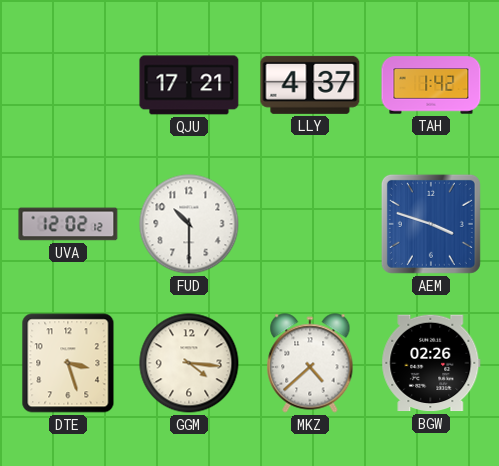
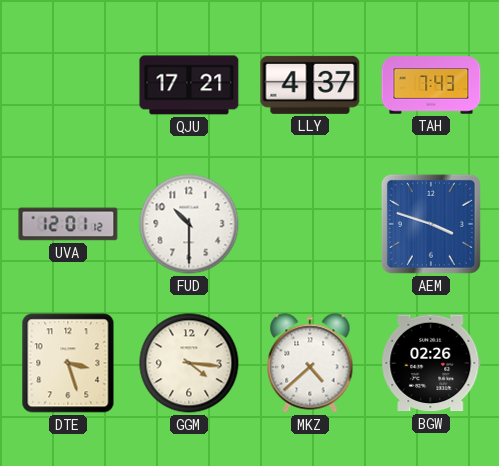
TAH: 1:42 -> 7:43
UVA: 12:02 -> 12:01
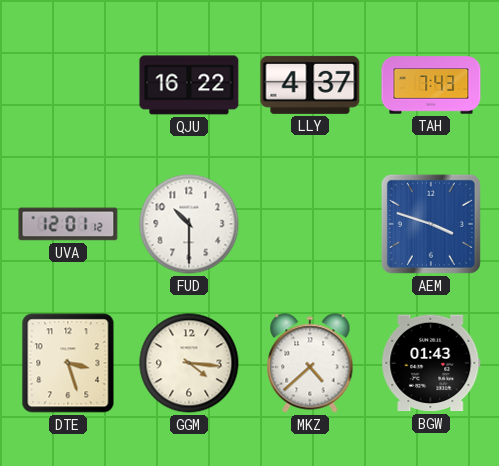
QJU: 17:21 -> 16:22
BGW: 02:26 -> 01:43
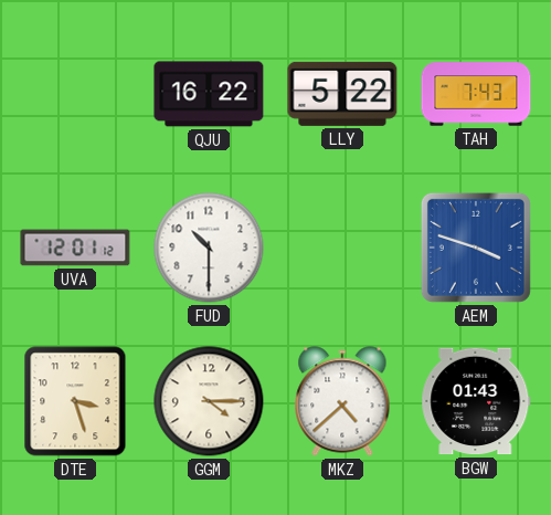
LLY: 4:37 -> 5:22
GGM: 4:16 -> 4:15
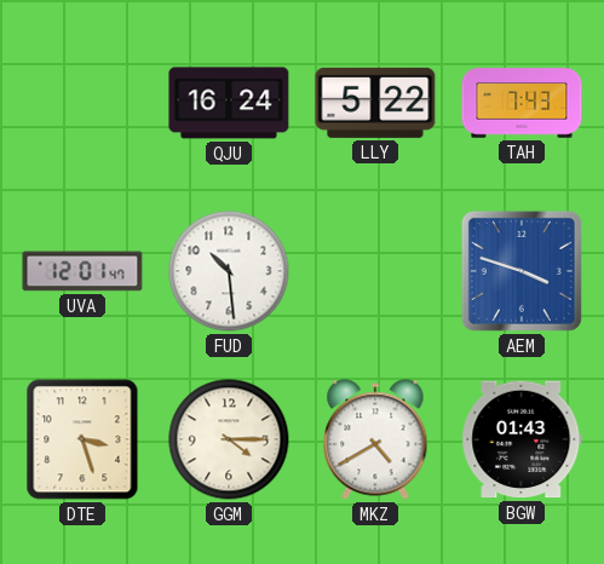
QJU: 16:22 -> 16:24
UVA: 12:01:12 -> 12:01:47
FUD: 10:30 -> 10:29
MKZ: 4:38 -> 4:40
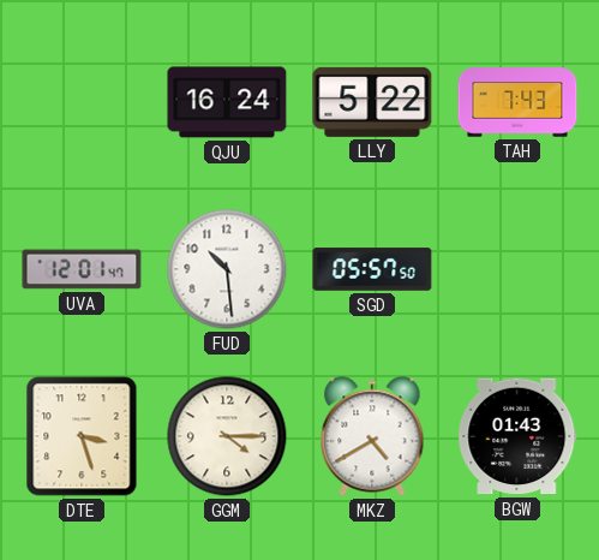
SGD: none -> 05:57
AEM: 3:48 -> none
